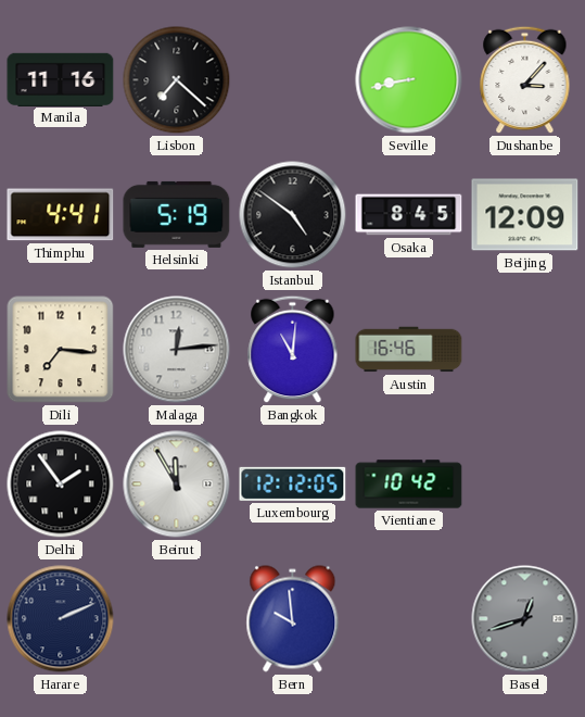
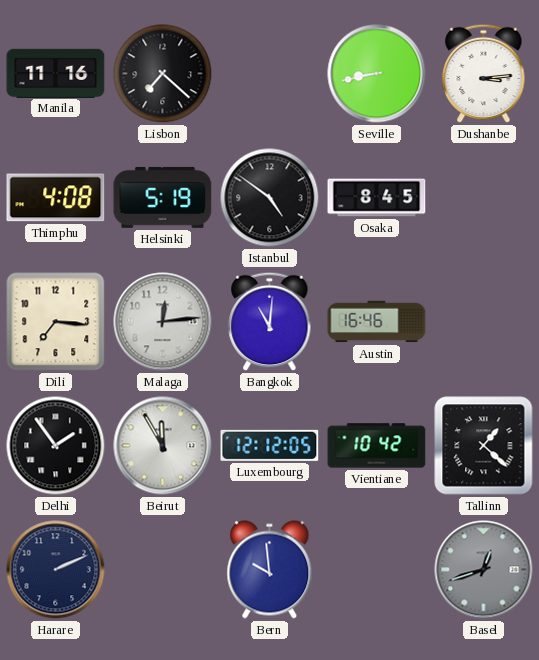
Dushanbe: 3:07 -> 3:14
Thimphu: 4:41 -> 4:08
Beijing: 12:09 -> none
Tallinn: none -> 1:22
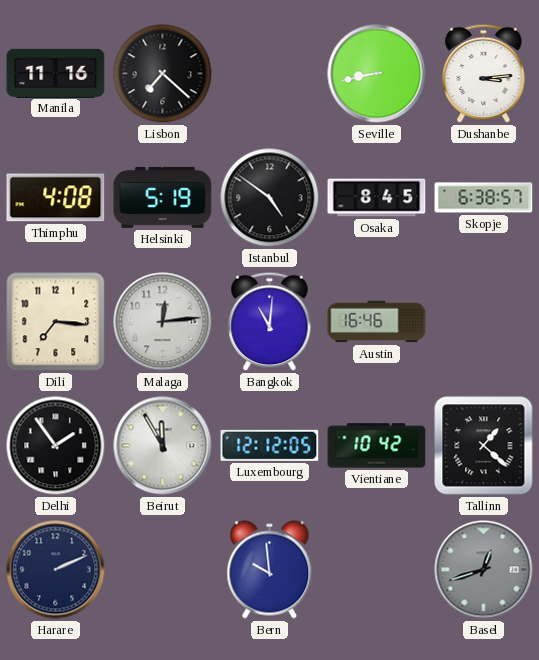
Skopje: none -> 6:38
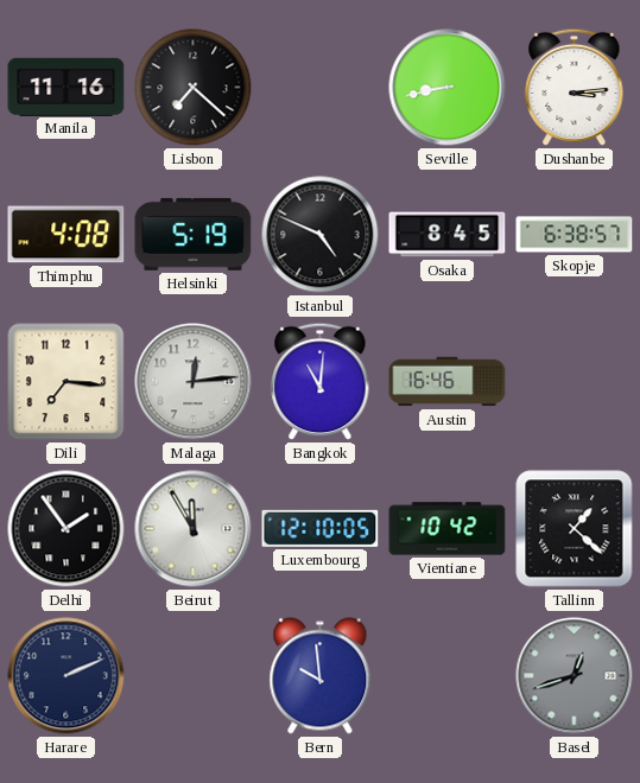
Istanbul: 4:51 -> 4:49
Luxembourg: 12:12 -> 12:10
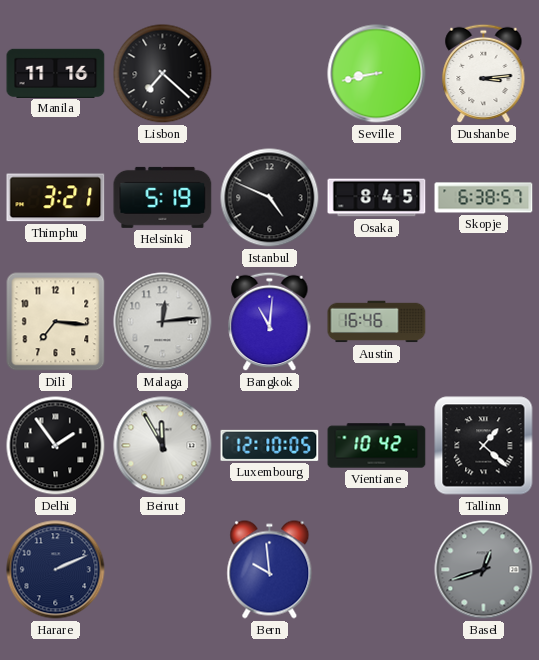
Thimphu: 4:08 -> 3:21
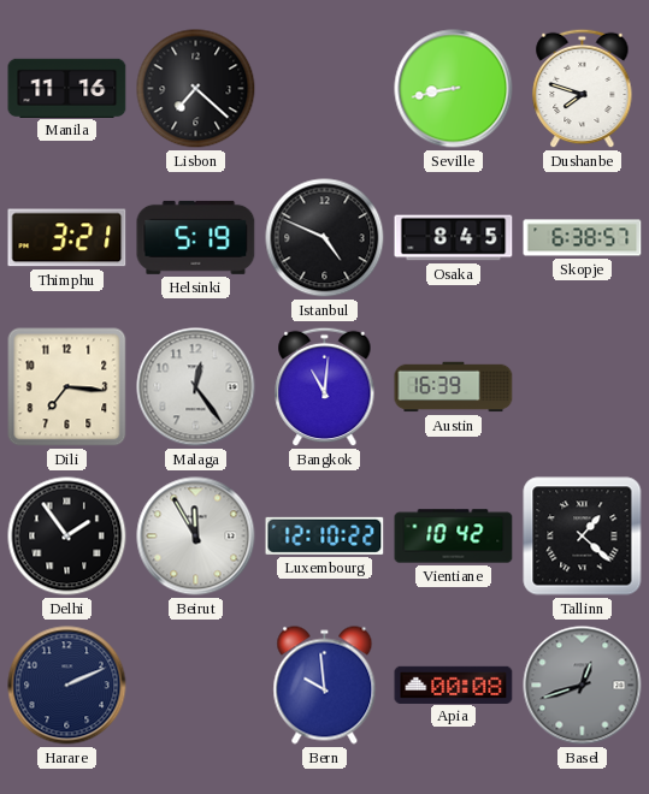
Dushanbe: 3:14 -> 7:48
Malaga: 12:14 -> 12:24
Austin: 16:46 -> 16:39
Luxembourg: 12:10:05 -> 12:10:22
Apia: none -> 00:08
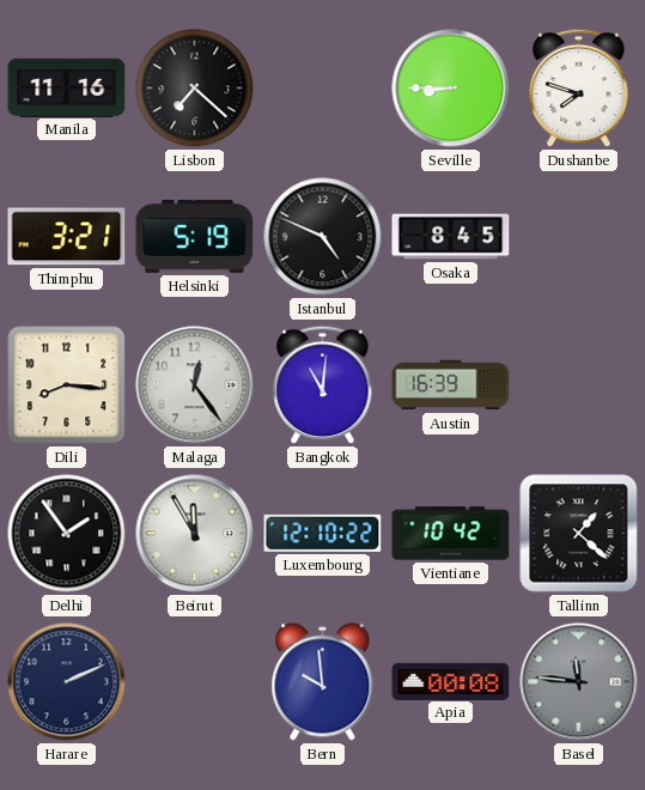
Seville: 8:43 -> 8:45
Skopje: 6:38 -> none
Dili: 7:16 -> 8:16
Basel: 12:42 -> 11:46
